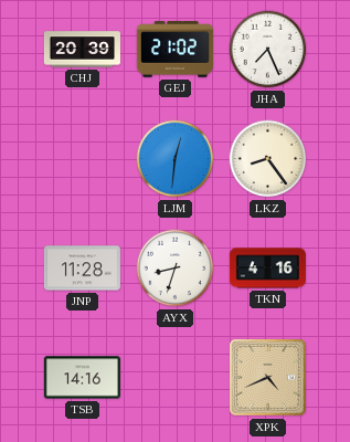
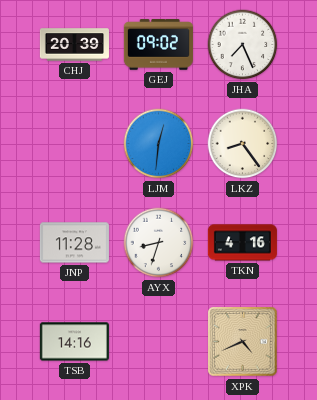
GEJ: 21:02 -> 09:02
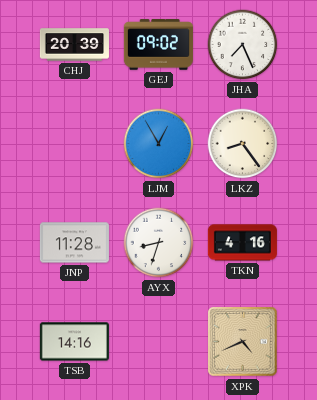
LJM: 12:31 -> 12:55
